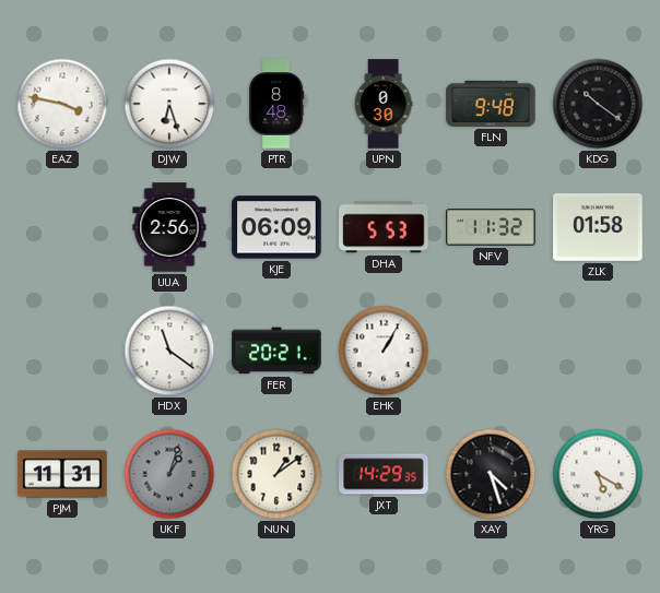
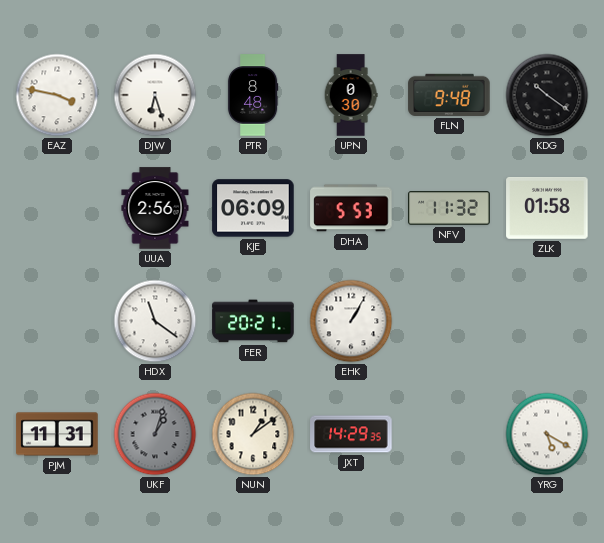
XAY: 4:27 -> none
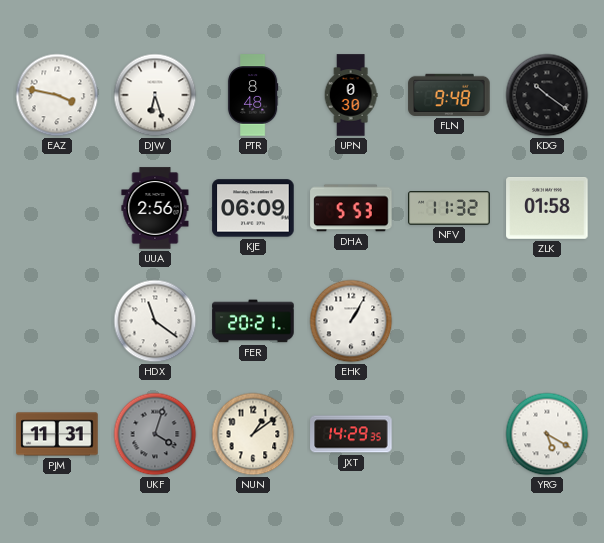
UKF: 1:03 -> 4:03
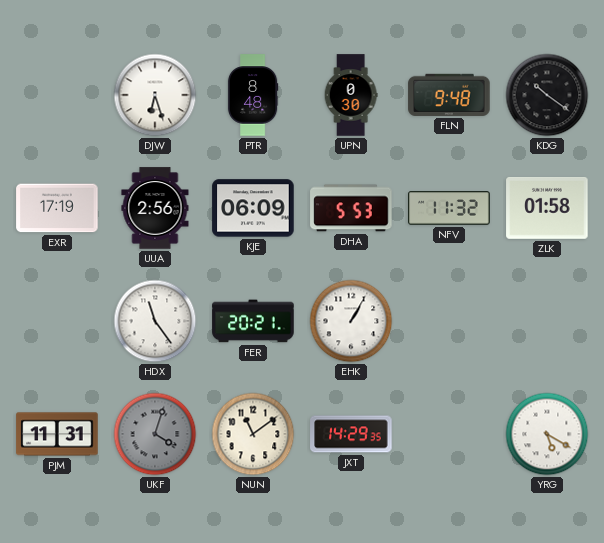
EAZ: 3:47 -> none
EXR: none -> 17:19
HDX: 11:21 -> 11:24
NUN: 1:09 -> 11:09
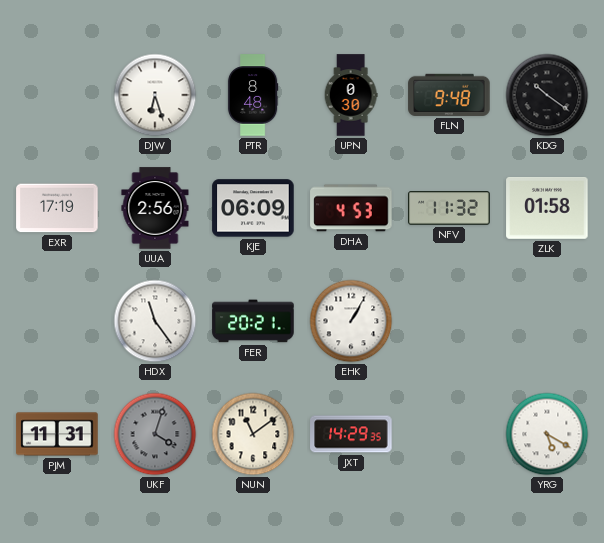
DHA: 5:53 -> 4:53
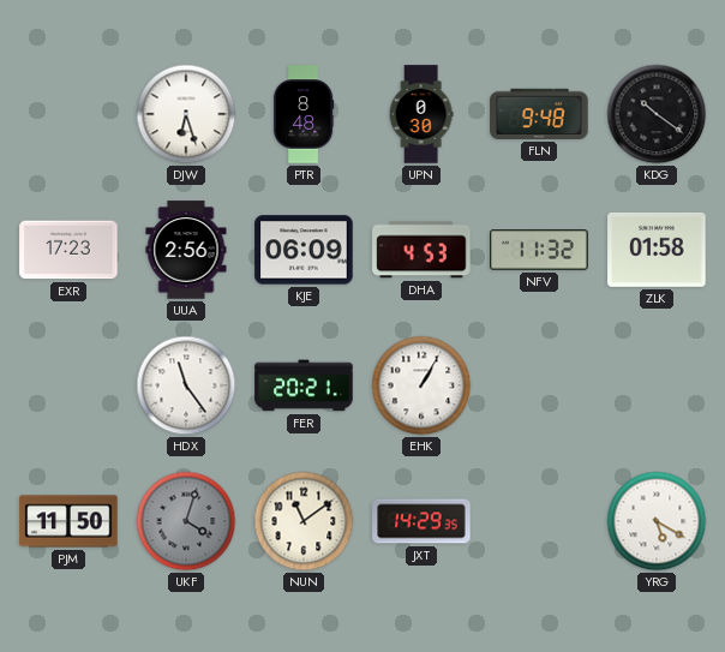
EXR: 17:19 -> 17:23
PJM: 11:31 -> 11:50
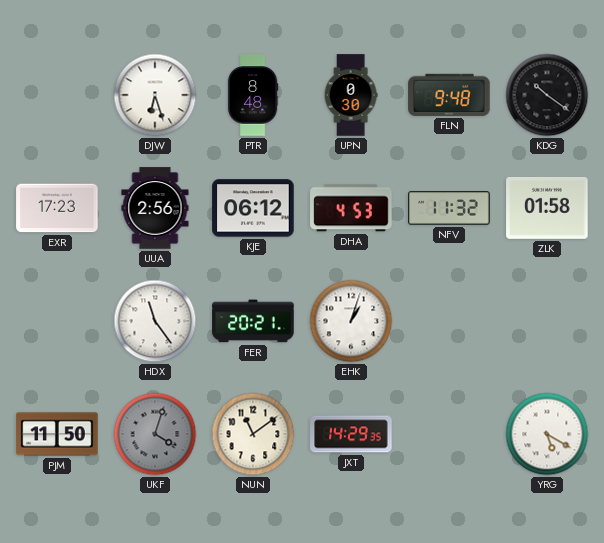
KJE: 06:09 -> 06:12
EHK: 1:05 -> 1:03
